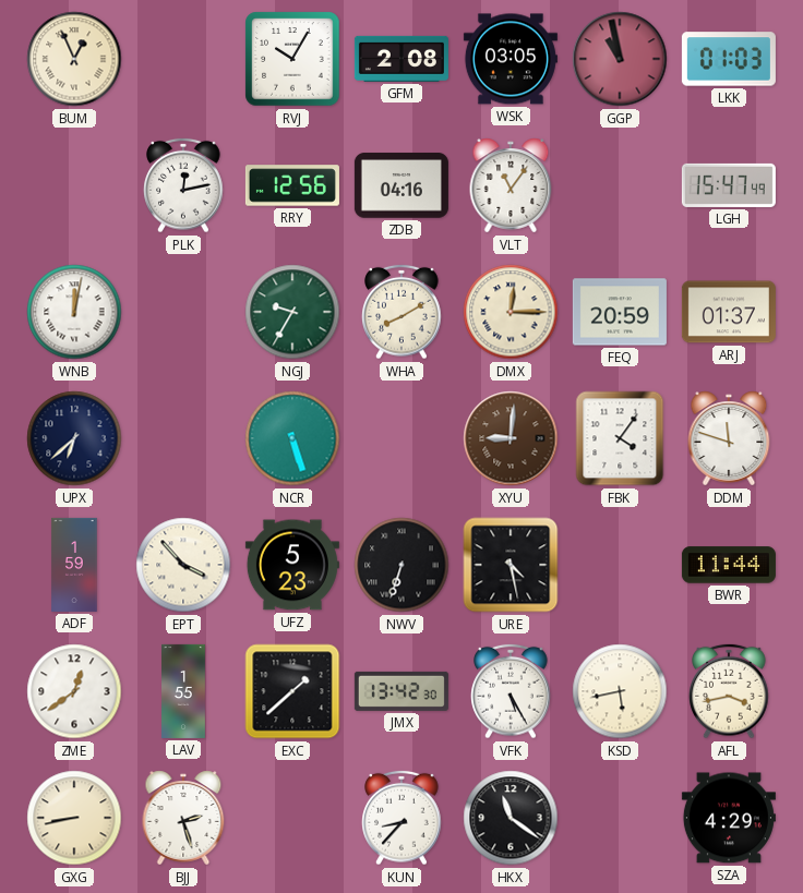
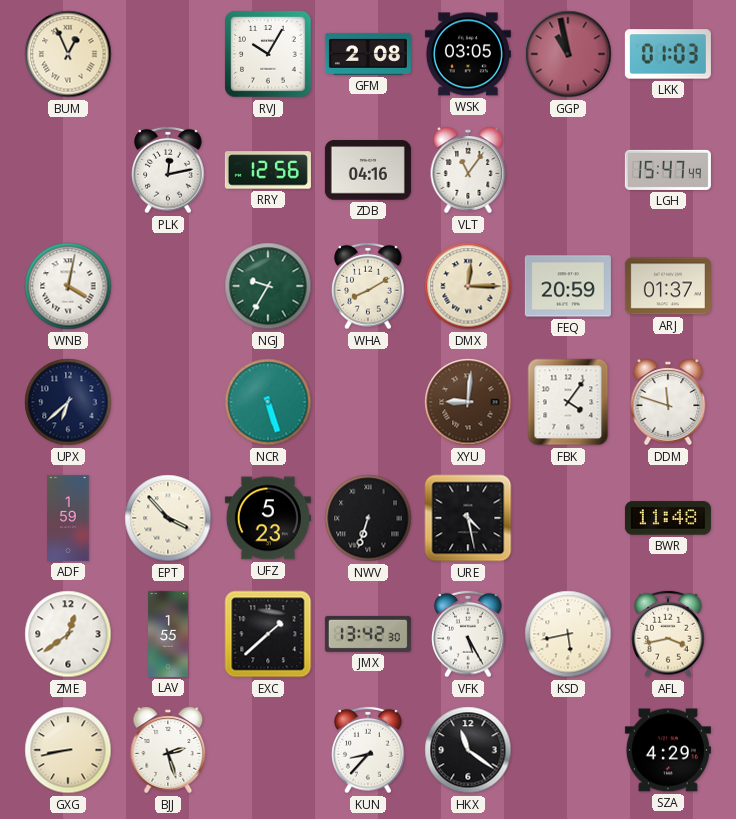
WNB: 12:02 -> 4:02
BWR: 11:44 -> 11:48
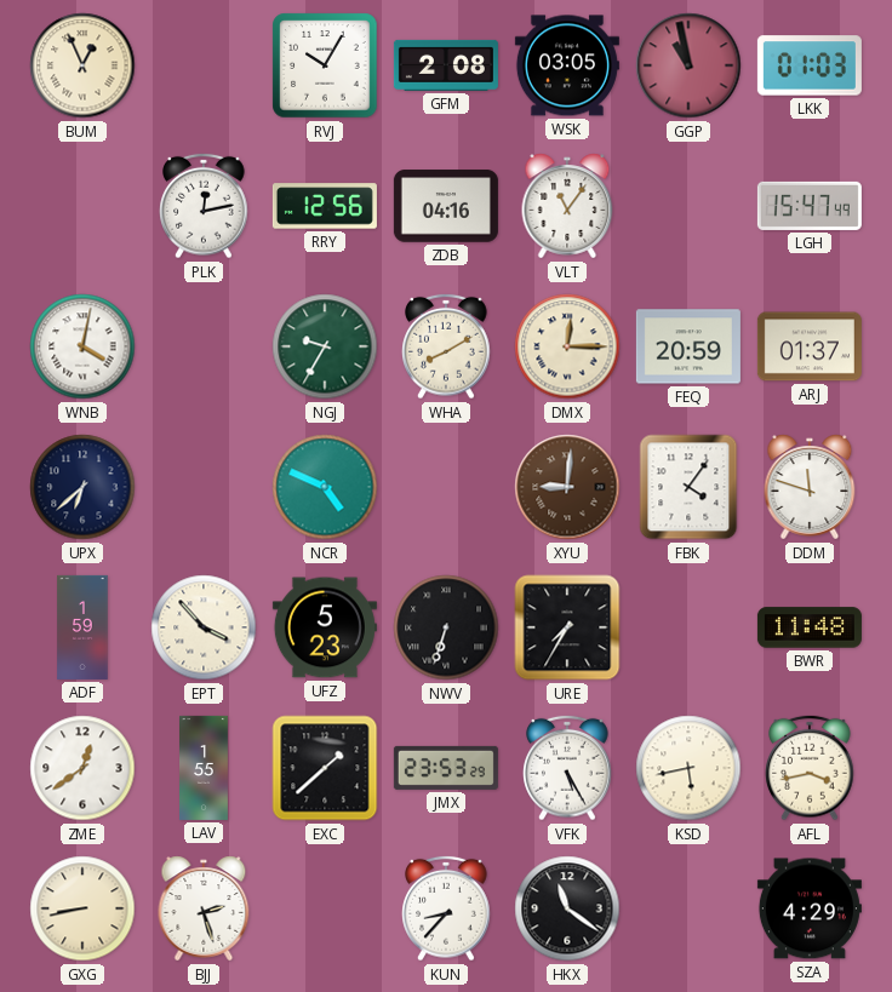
NCR: 5:27 -> 4:49
URE: 4:28 -> 7:35
JMX: 13:42 -> 23:53
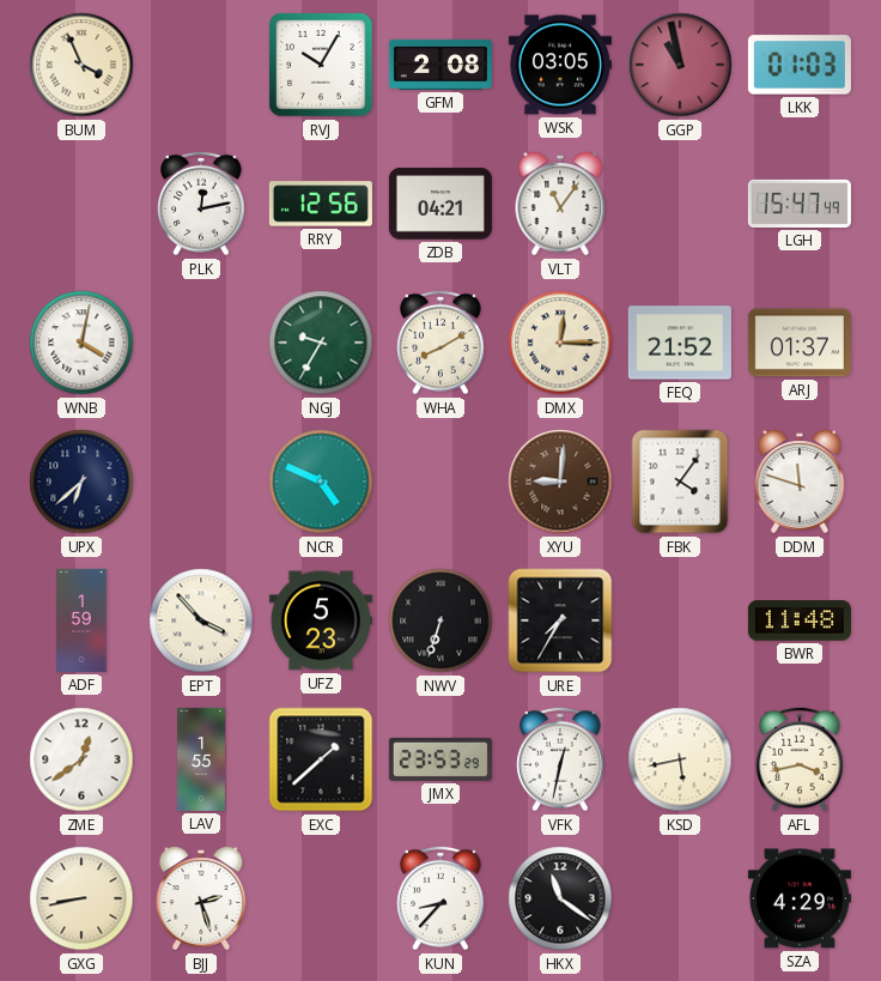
BUM: 12:56 -> 3:56
ZDB: 04:16 -> 04:21
FEQ: 20:59 -> 21:52
VFK: 5:25 -> 12:32
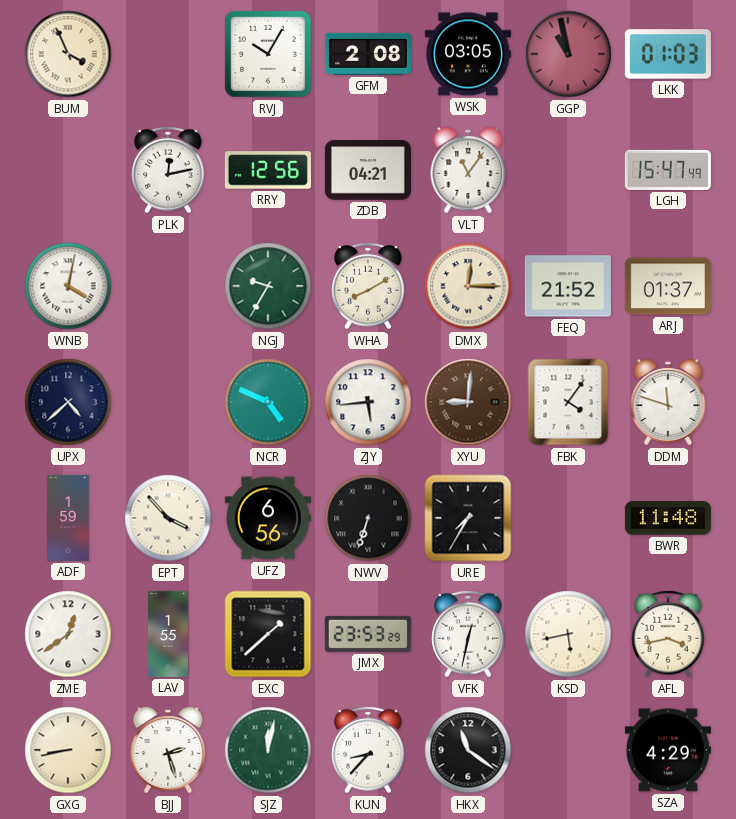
UPX: 6:38 -> 4:38
ZJY: none -> 5:44
UFZ: 5:23 -> 6:56
SJZ: none -> 12:02
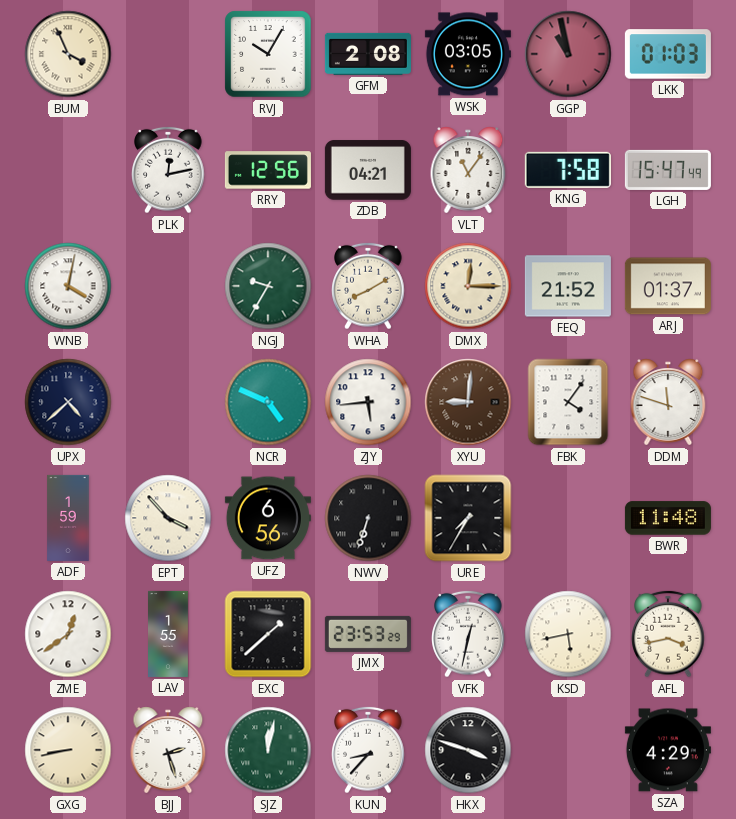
KNG: none -> 7:58
HKX: 11:21 -> 3:48
